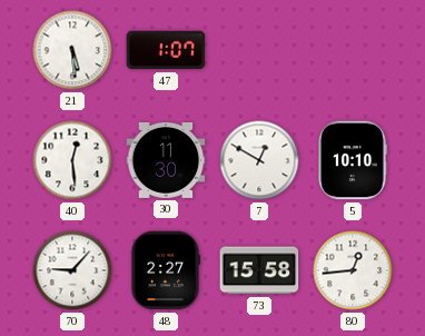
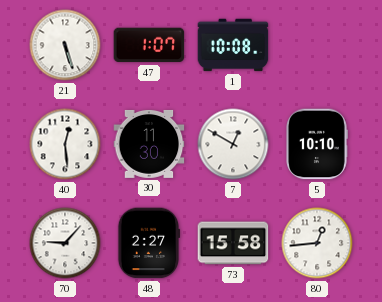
21: 5:29 -> 5:27
1: none -> 10:08
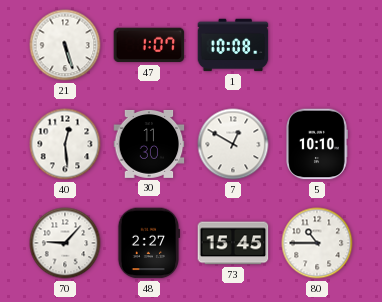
73: 15:58 -> 15:45
80: 12:44 -> 10:45
